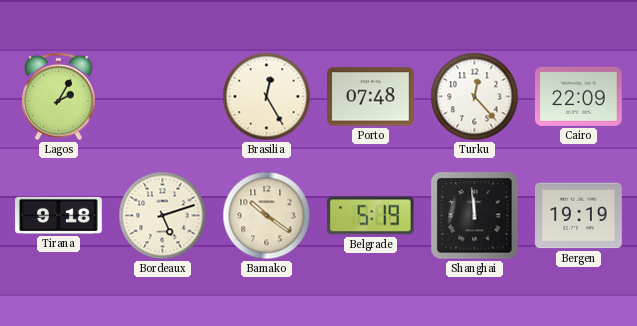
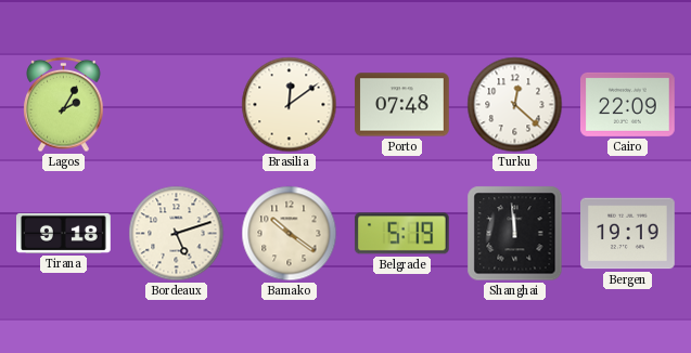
Brasilia: 12:25 -> 12:09
Turku: 12:23 -> 12:22
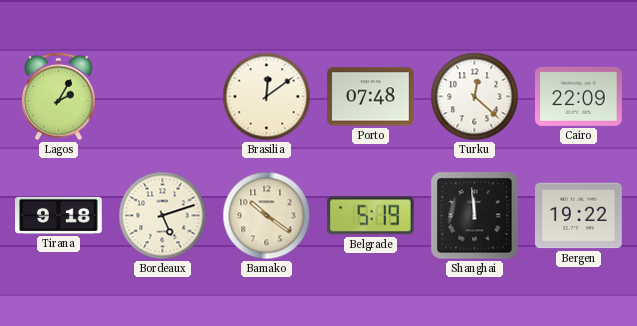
Bergen: 19:19 -> 19:22
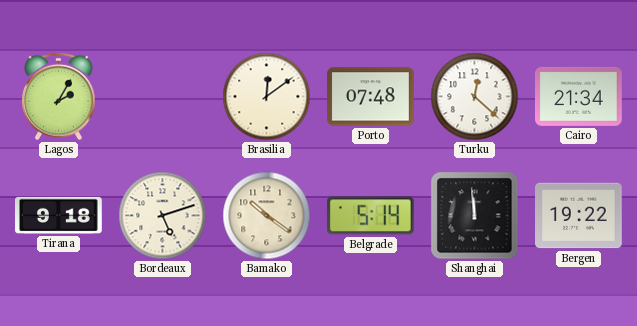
Cairo: 22:09 -> 21:34
Belgrade: 5:19 -> 5:14
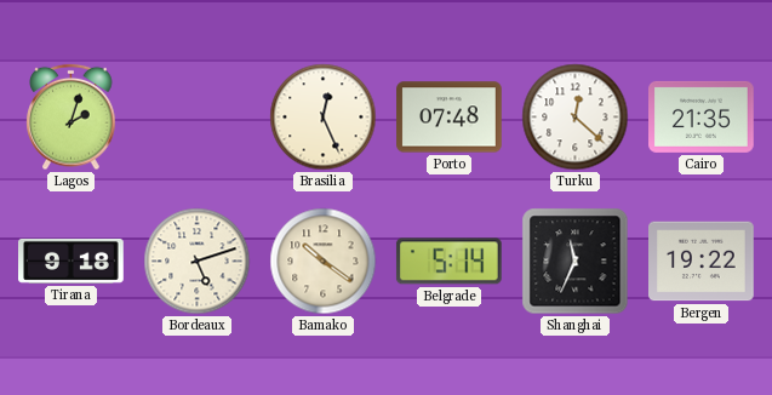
Lagos: 2:05 -> 2:03
Brasilia: 12:09 -> 12:26
Cairo: 21:34 -> 21:35
Shanghai: 11:59 -> 11:34
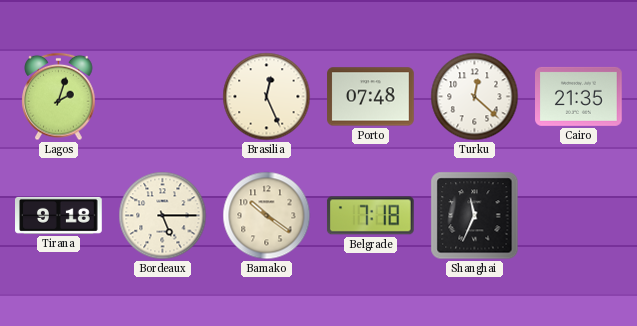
Bordeaux: 5:12 -> 5:15
Belgrade: 5:14 -> 7:18
Bergen: 19:22 -> none
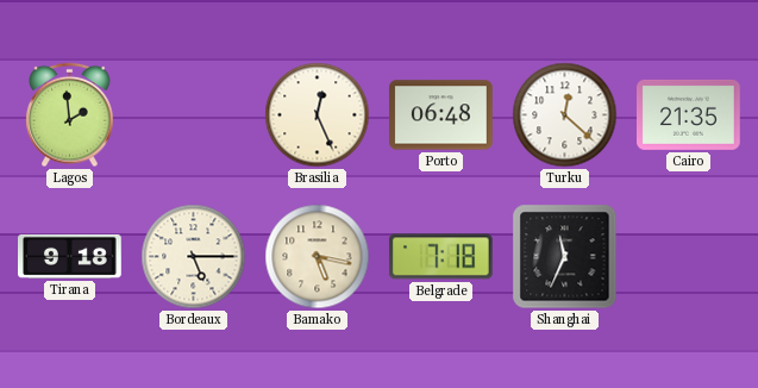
Lagos: 2:03 -> 1:59
Porto: 07:48 -> 06:48
Bamako: 10:21 -> 5:17
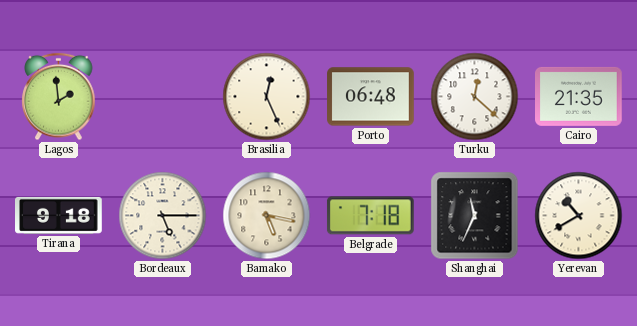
Yerevan: none -> 10:40
